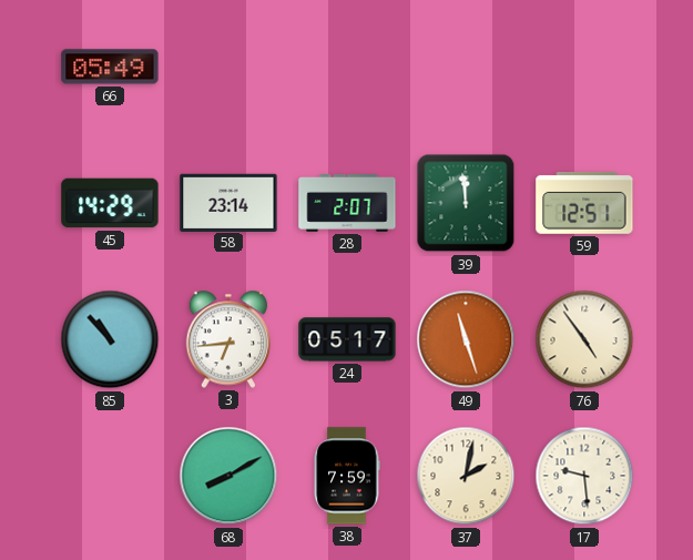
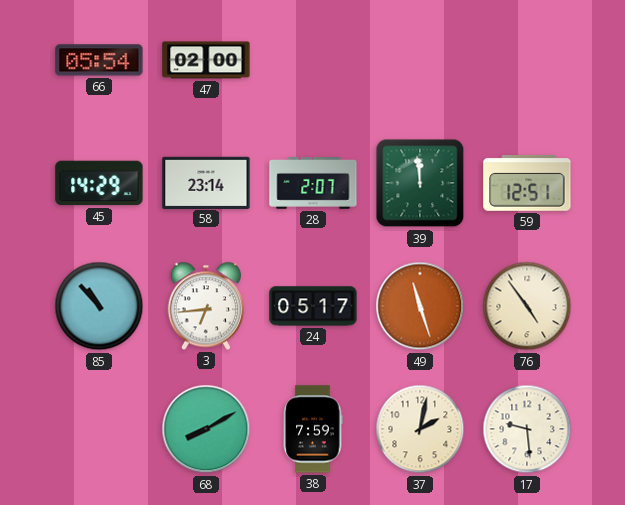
66: 05:49 -> 05:54
47: none -> 02:00
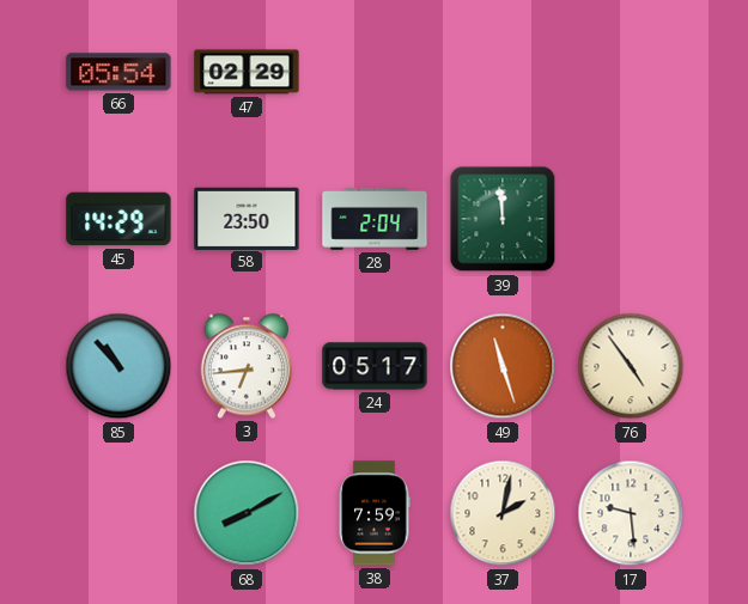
47: 02:00 -> 02:29
58: 23:14 -> 23:50
28: 2:07 -> 2:04
59: 12:51 -> none
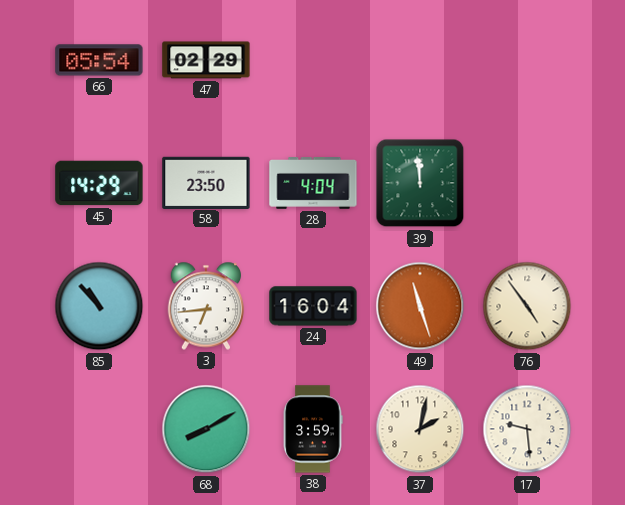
28: 2:04 -> 4:04
24: 05:17 -> 16:04
38: 7:59 -> 3:59
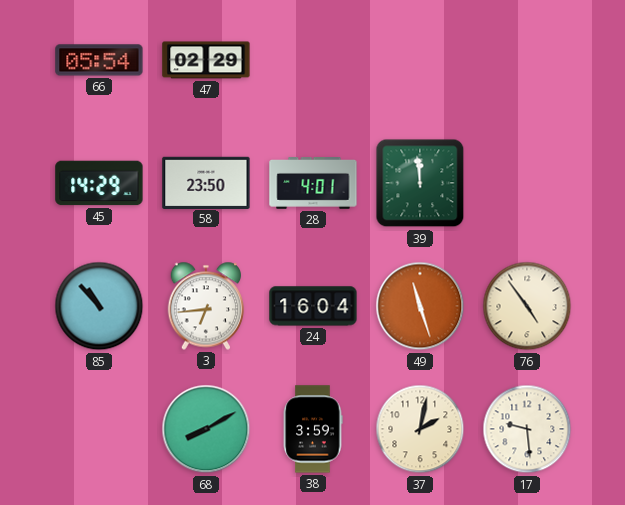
28: 4:04 -> 4:01
